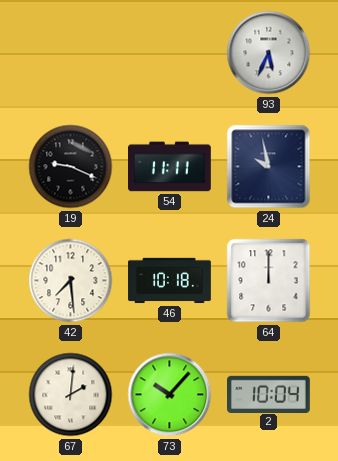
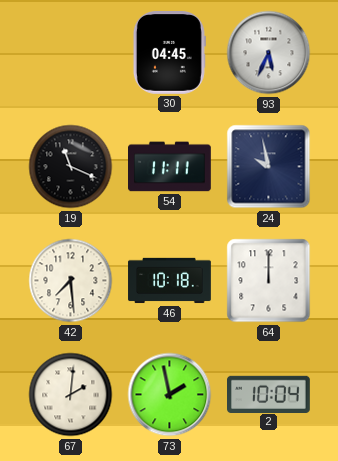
30: none -> 04:45
19: 9:19 -> 11:19
73: 10:07 -> 1:58
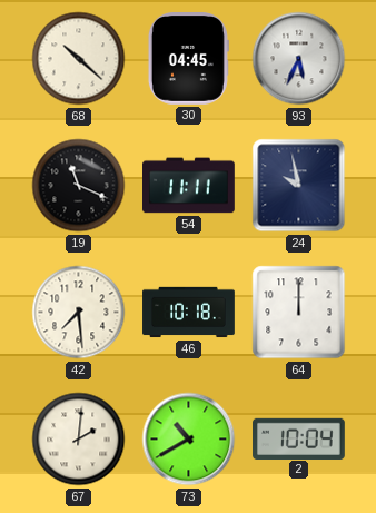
68: none -> 10:22
73: 1:58 -> 10:40
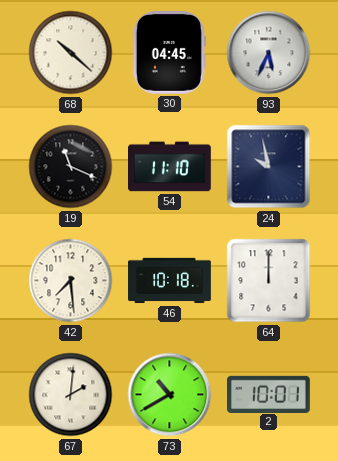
54: 11:11 -> 11:10
2: 10:04 -> 10:01
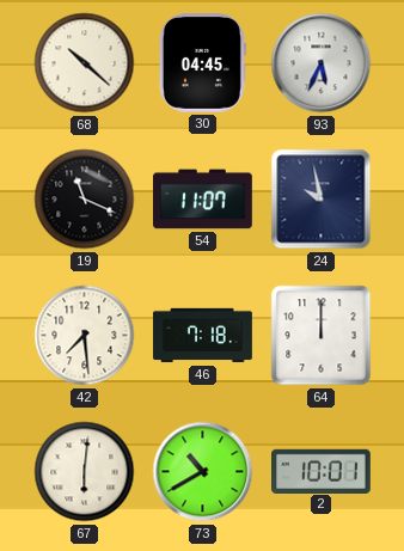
54: 11:10 -> 11:07
46: 10:18 -> 7:18
67: 2:01 -> 6:01
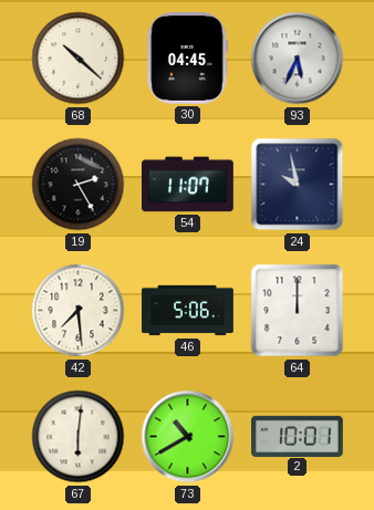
19: 11:19 -> 2:25
46: 7:18 -> 5:06
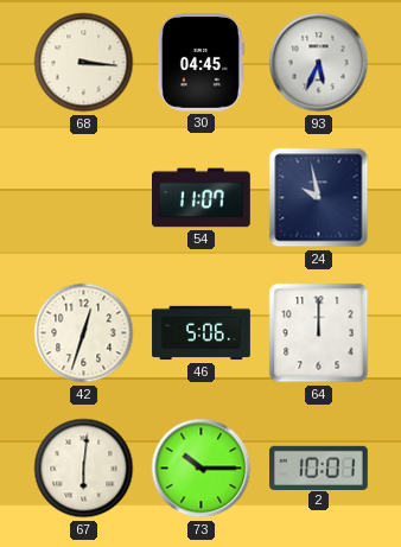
68: 10:22 -> 3:16
19: 2:25 -> none
42: 7:29 -> 12:33
73: 10:40 -> 10:15
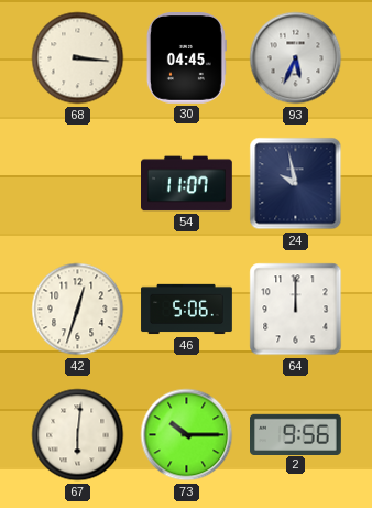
2: 10:01 -> 9:56
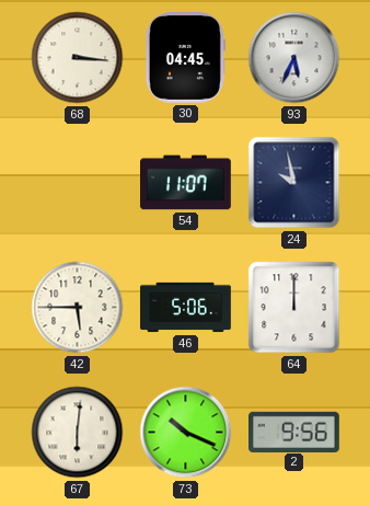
42: 12:33 -> 5:45
73: 10:15 -> 10:19
